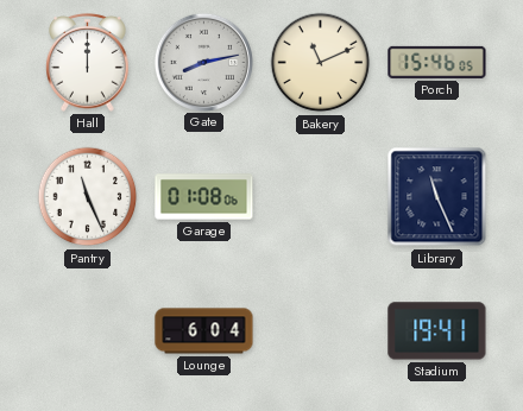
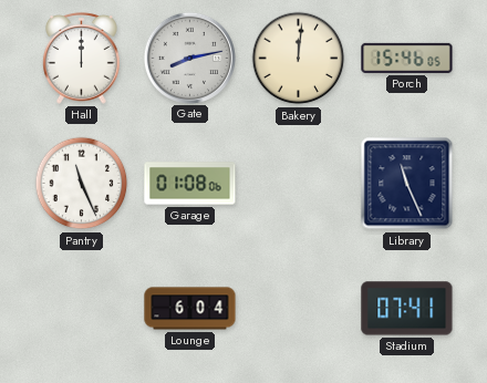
Bakery: 11:11 -> 12:01
Stadium: 19:41 -> 07:41
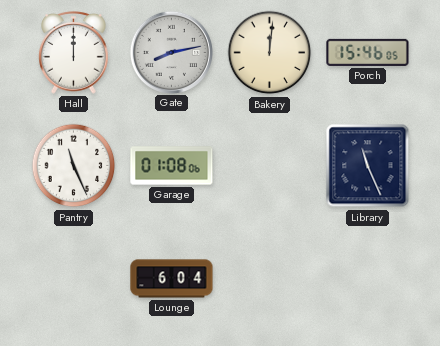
Stadium: 07:41 -> none
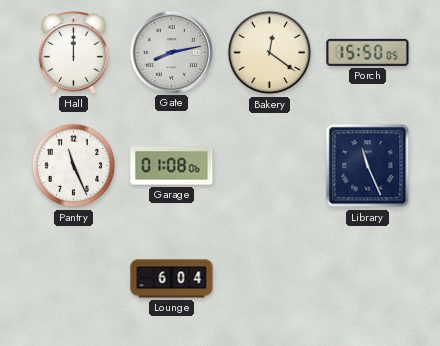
Bakery: 12:01 -> 12:21
Porch: 15:46 -> 15:50
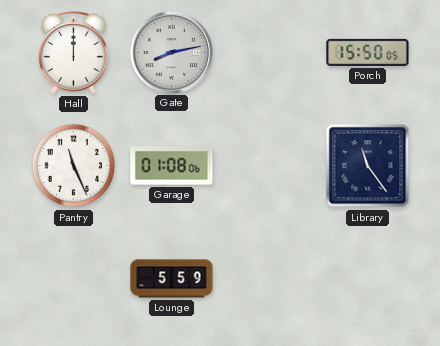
Bakery: 12:21 -> none
Library: 11:26 -> 11:24
Lounge: 6:04 -> 5:59
